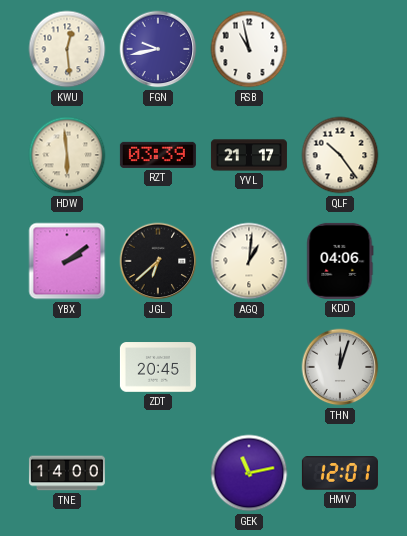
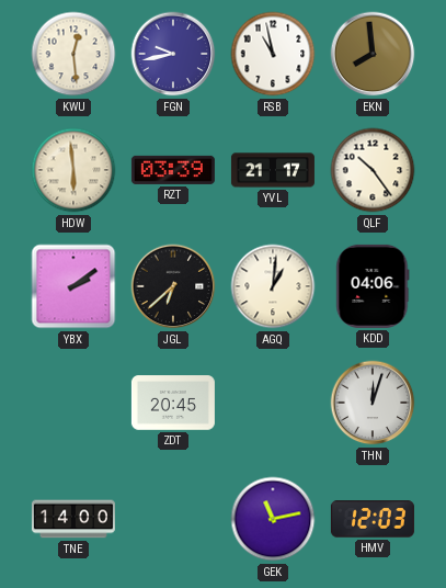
EKN: none -> 7:59
HMV: 12:01 -> 12:03
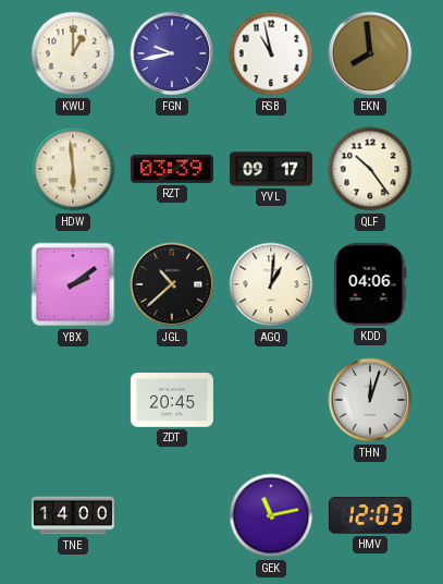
KWU: 12:29 -> 1:00
YVL: 21:17 -> 09:17
JGL: 6:38 -> 10:38
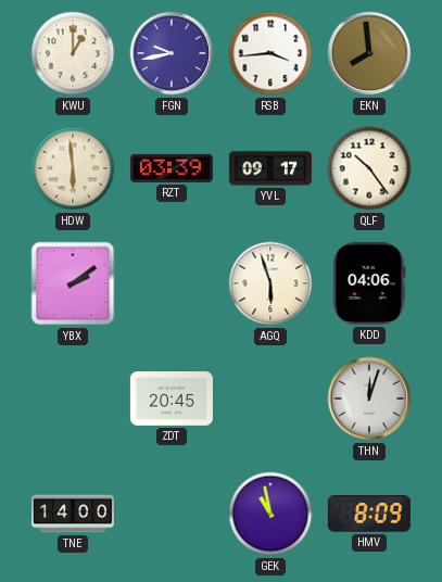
RSB: 10:58 -> 3:44
JGL: 10:38 -> none
AGQ: 1:01 -> 5:57
GEK: 11:13 -> 10:58
HMV: 12:03 -> 8:09
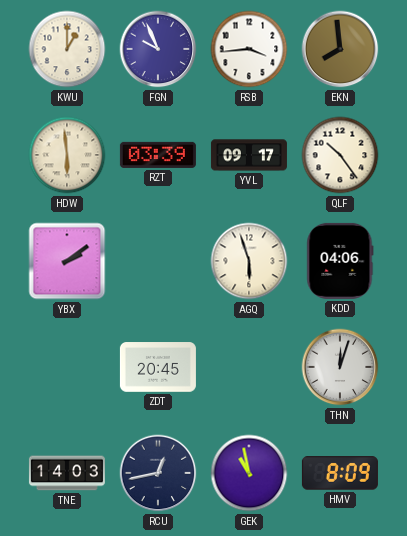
FGN: 9:43 -> 9:56
TNE: 14:00 -> 14:03
RCU: none -> 12:43
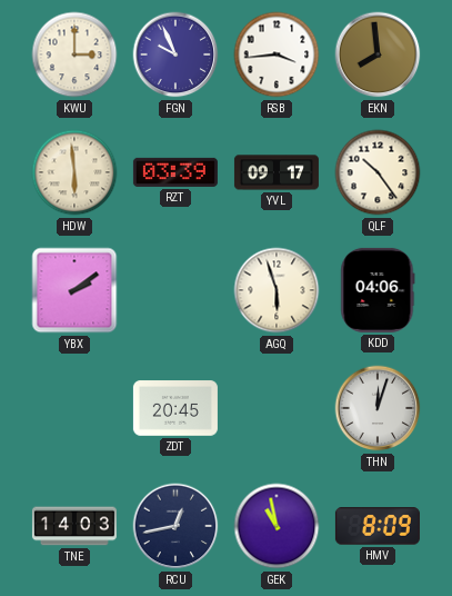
KWU: 1:00 -> 3:00
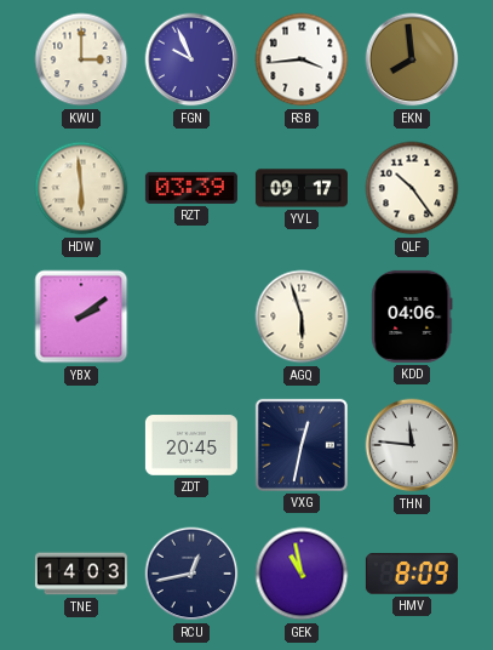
VXG: none -> 12:32
THN: 12:03 -> 11:46
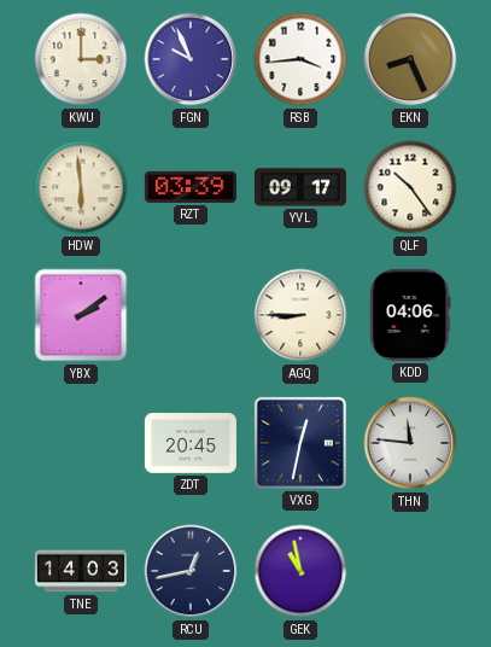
EKN: 7:59 -> 8:26
AGQ: 5:57 -> 8:45
HMV: 8:09 -> none
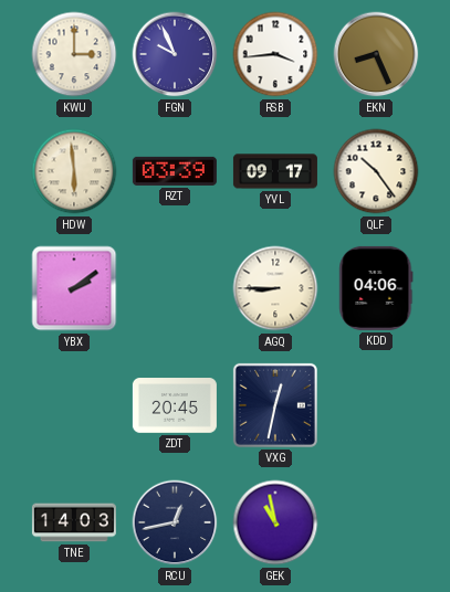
THN: 11:46 -> none
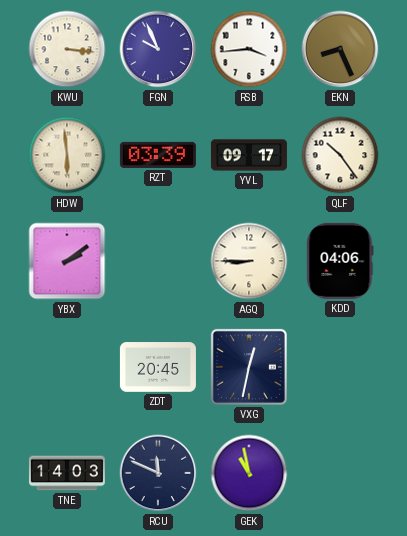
KWU: 3:00 -> 3:16
RCU: 12:43 -> 11:49
